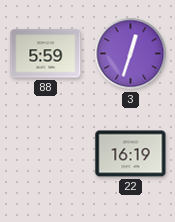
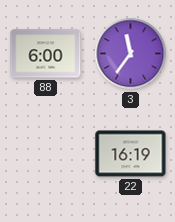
88: 5:59 -> 6:00
3: 12:33 -> 11:36
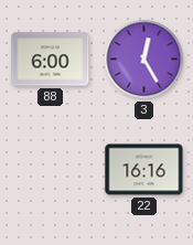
3: 11:36 -> 12:25
22: 16:19 -> 16:16
